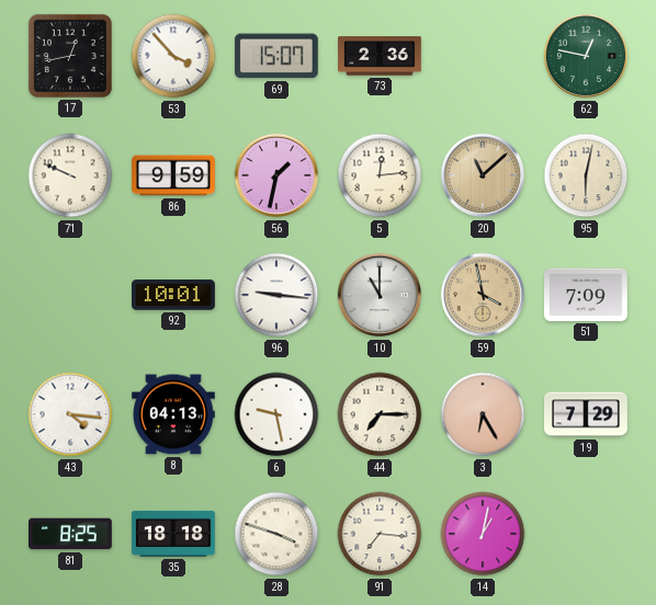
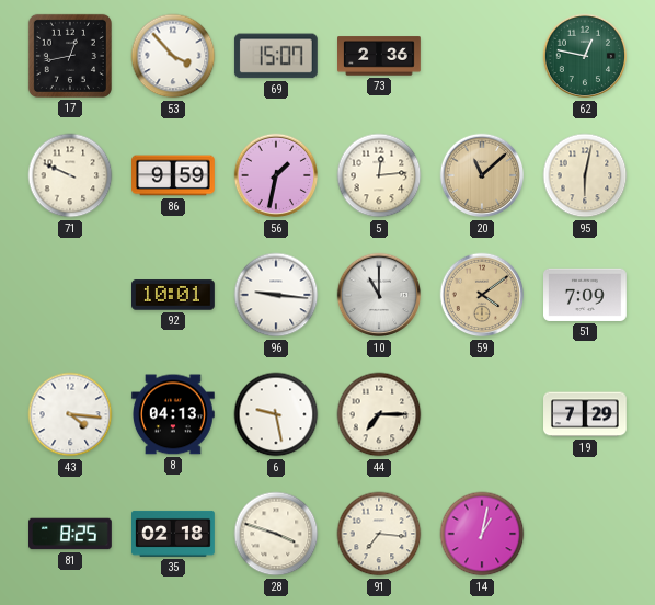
59: 3:58 -> 4:09
3: 6:25 -> none
35: 18:18 -> 02:18
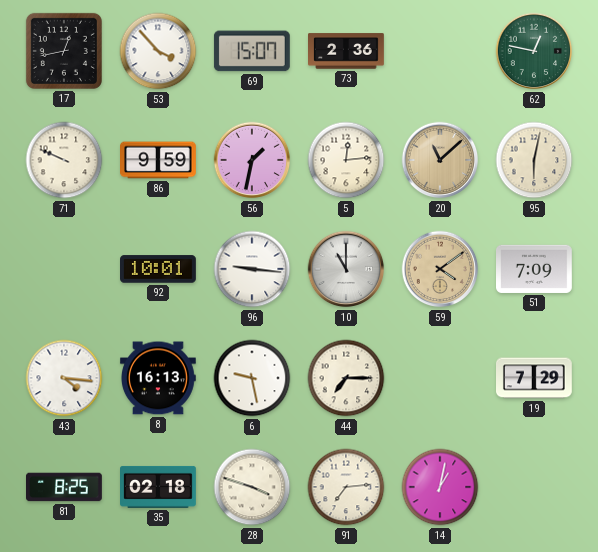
8: 04:13 -> 16:13
91: 7:16 -> 7:14
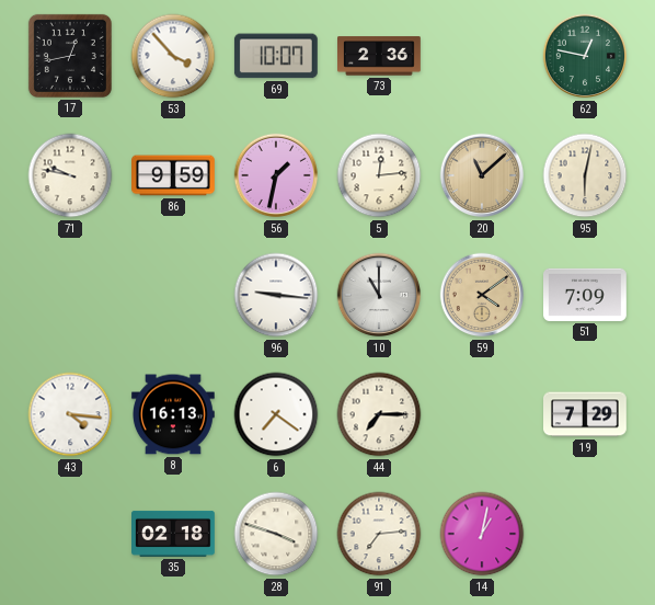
69: 15:07 -> 10:07
71: 9:49 -> 9:47
92: 10:01 -> none
6: 9:28 -> 7:21
81: 8:25 -> none
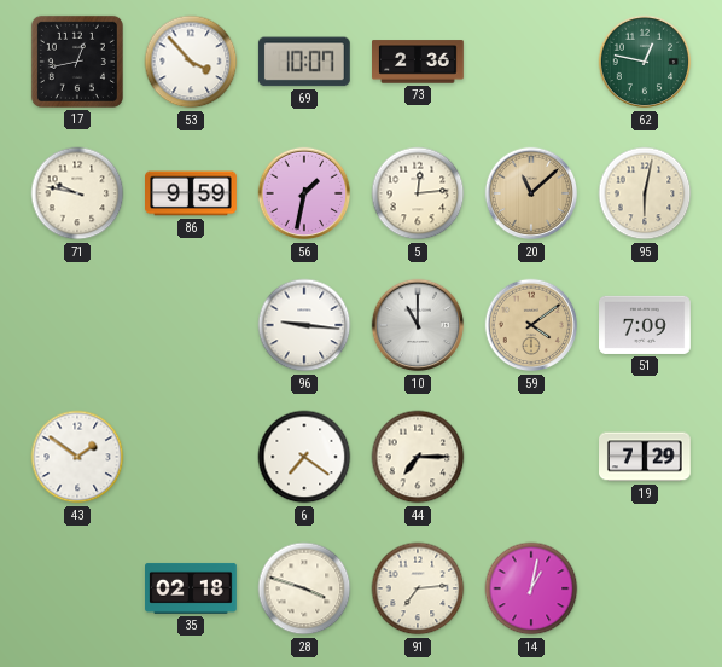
43: 4:16 -> 1:51
8: 16:13 -> none
